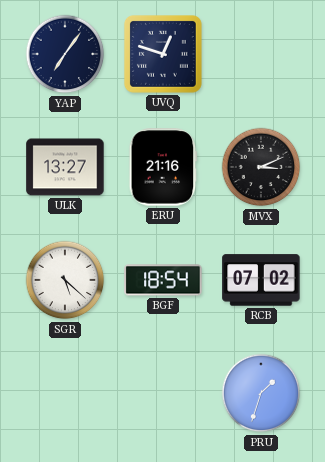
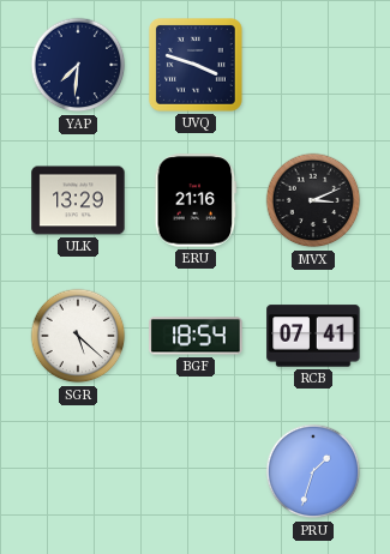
YAP: 7:06 -> 7:31
UVQ: 12:48 -> 3:48
ULK: 13:27 -> 13:29
RCB: 07:02 -> 07:41
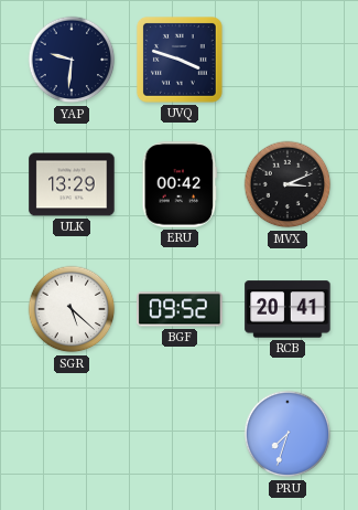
YAP: 7:31 -> 9:31
ERU: 21:16 -> 00:42
BGF: 18:54 -> 09:52
RCB: 07:41 -> 20:41
PRU: 1:33 -> 7:33
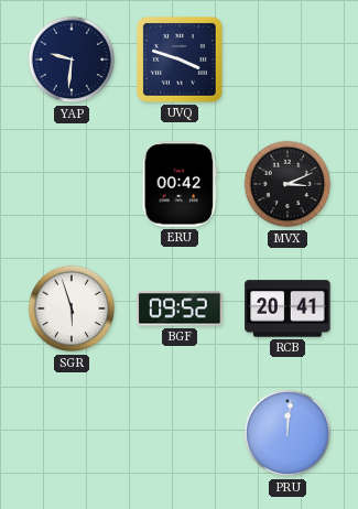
ULK: 13:29 -> none
SGR: 5:22 -> 5:57
PRU: 7:33 -> 12:01
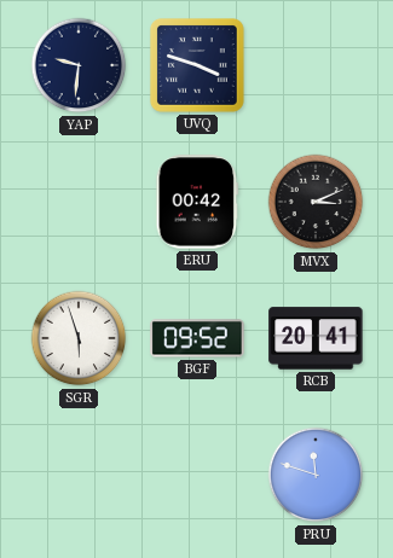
PRU: 12:01 -> 11:48
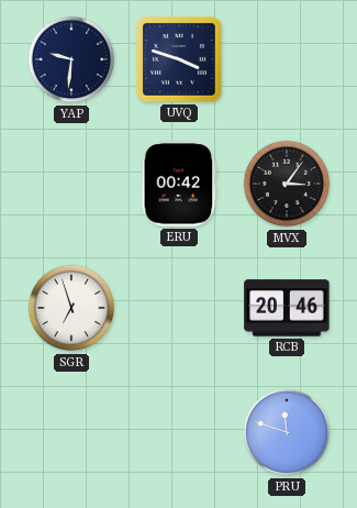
MVX: 3:11 -> 3:06
SGR: 5:57 -> 6:57
BGF: 09:52 -> none
RCB: 20:41 -> 20:46
